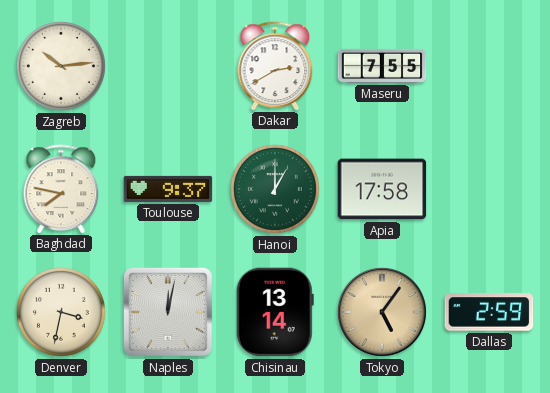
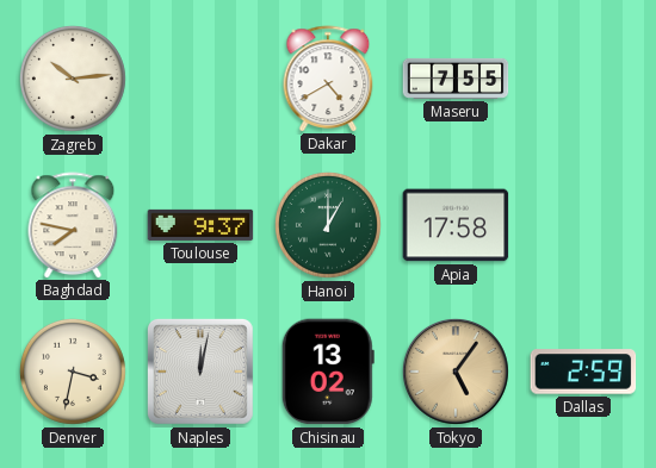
Dakar: 2:40 -> 4:40
Chisinau: 13:14 -> 13:02
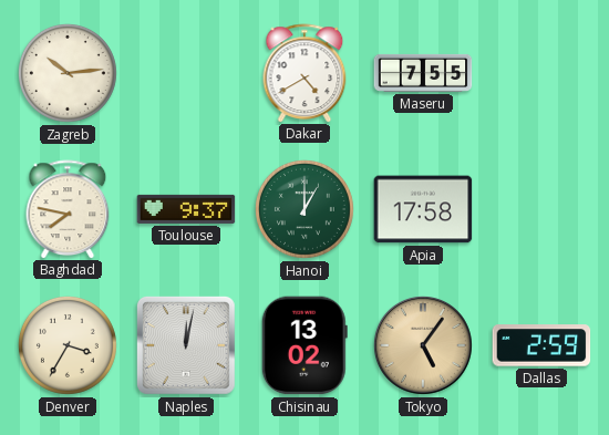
Denver: 3:32 -> 3:35
